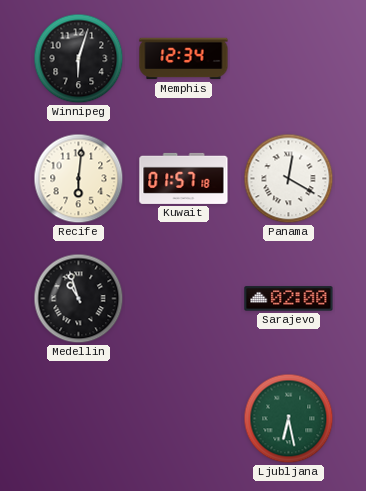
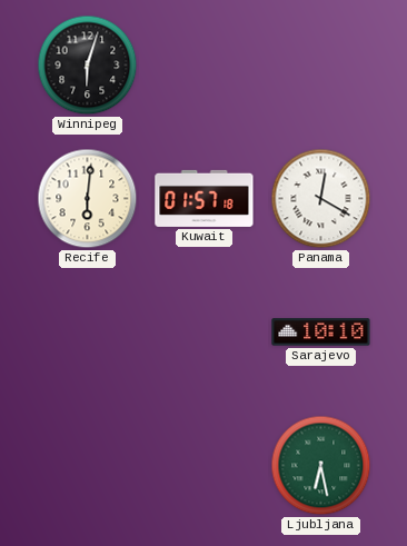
Memphis: 12:34 -> none
Medellin: 10:57 -> none
Sarajevo: 02:00 -> 10:10
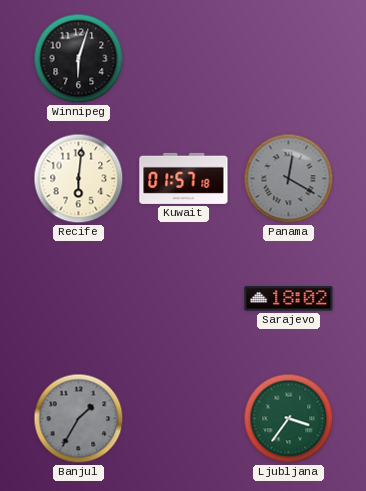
Panama dial: white -> grey
Sarajevo: 10:10 -> 18:02
Banjul: none -> 1:35
Ljubljana: 6:28 -> 3:36
